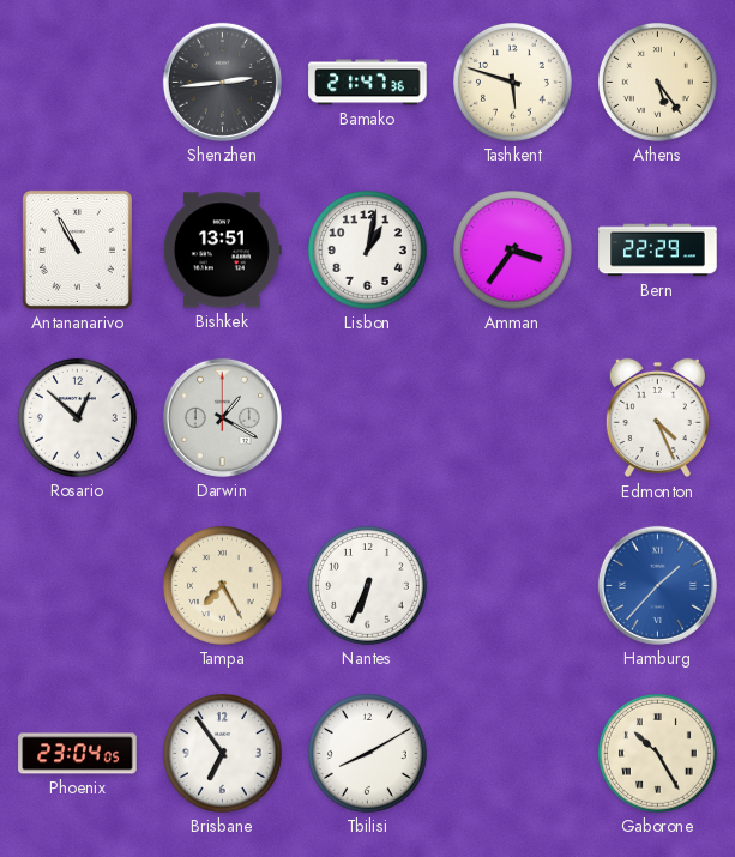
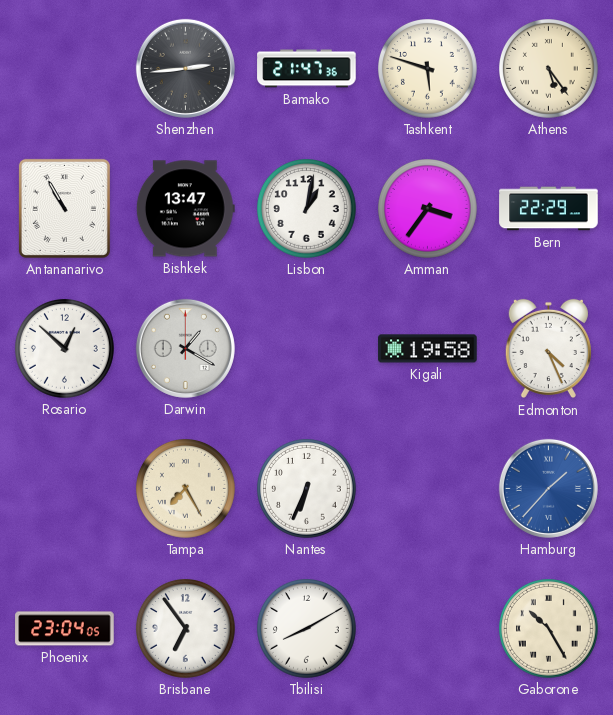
Bishkek: 13:51 -> 13:47
Kigali: none -> 19:58
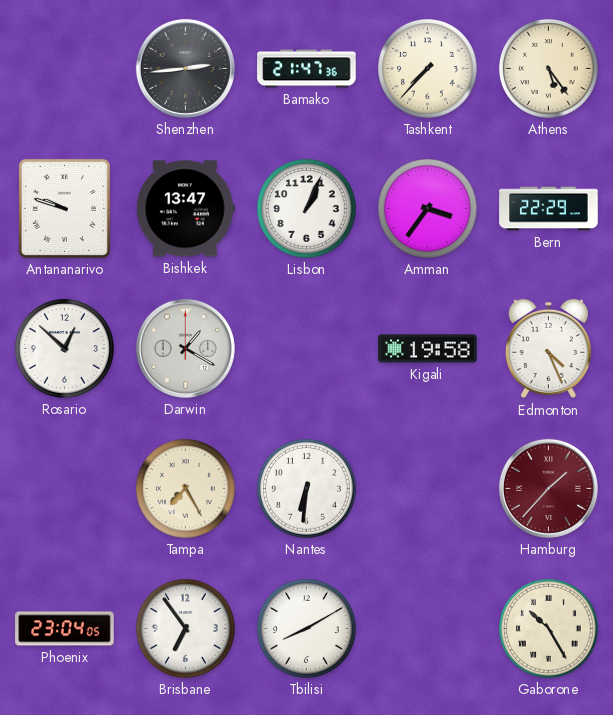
Tashkent: 5:48 -> 7:37
Antananarivo: 10:55 -> 9:48
Lisbon: 1:02 -> 1:04
Nantes: 6:34 -> 6:31
Hamburg dial: blue -> burgundy
